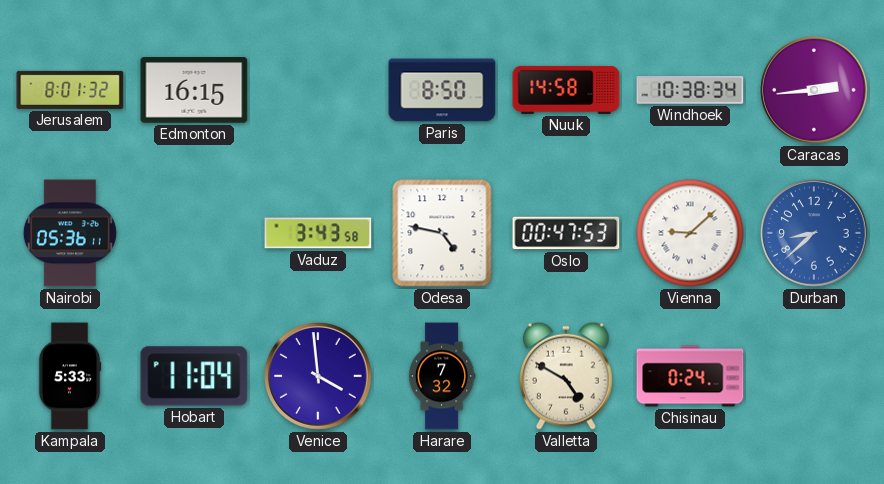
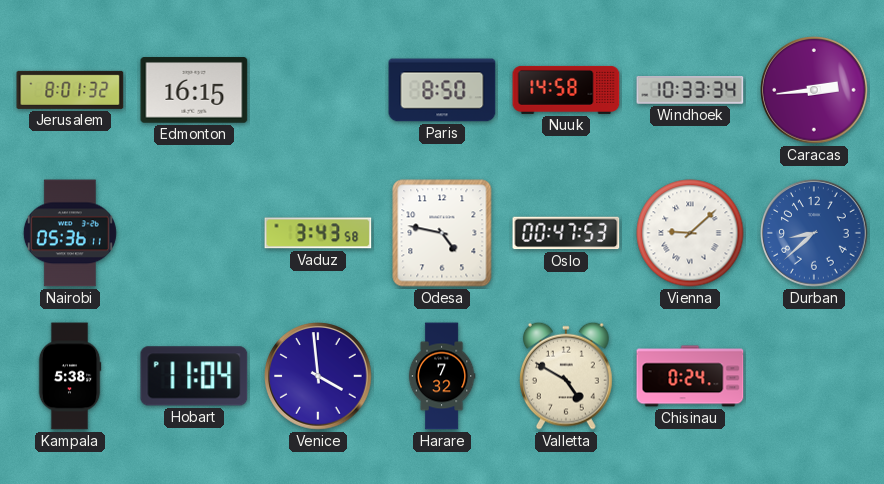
Windhoek: 10:38 -> 10:33
Kampala: 5:33 -> 5:38
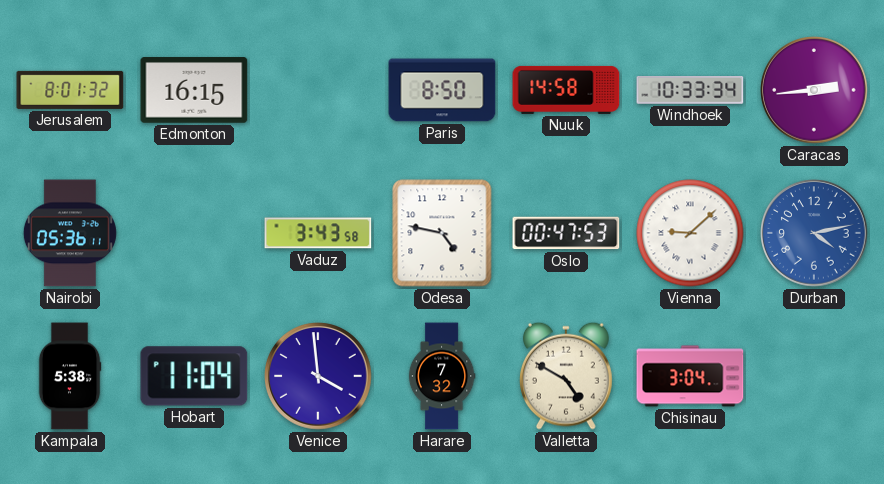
Durban: 8:38 -> 4:13
Chisinau: 0:24 -> 3:04
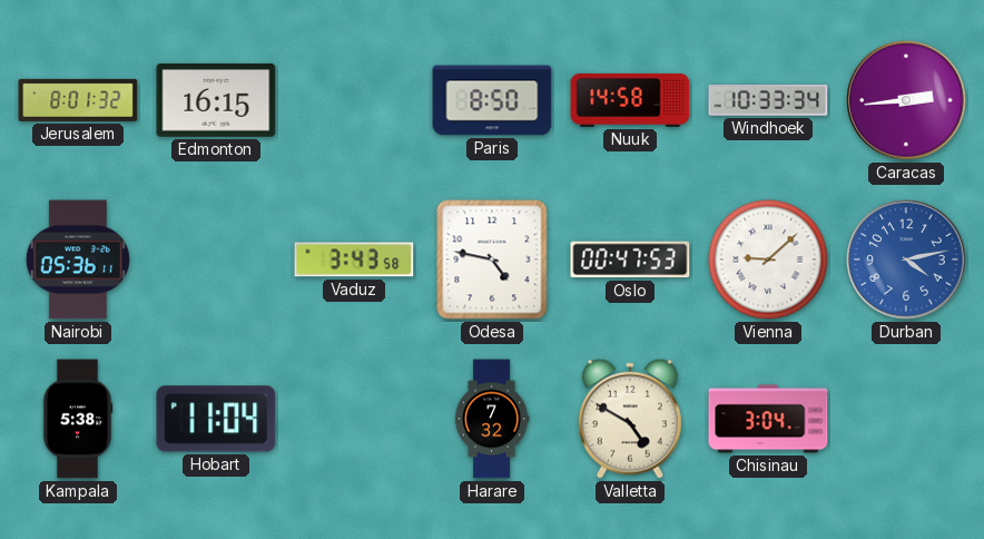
Venice: 3:59 -> none
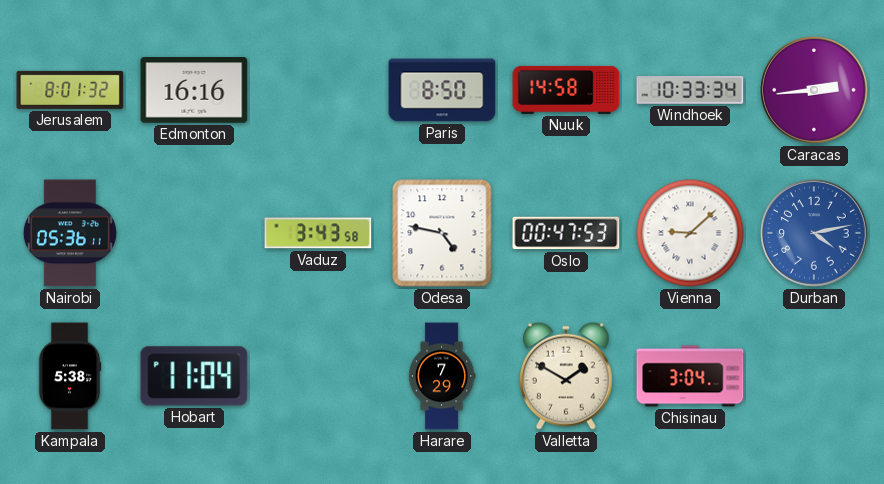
Edmonton: 16:15 -> 16:16
Harare: 7:32 -> 7:29
Valletta: 4:50 -> 1:50
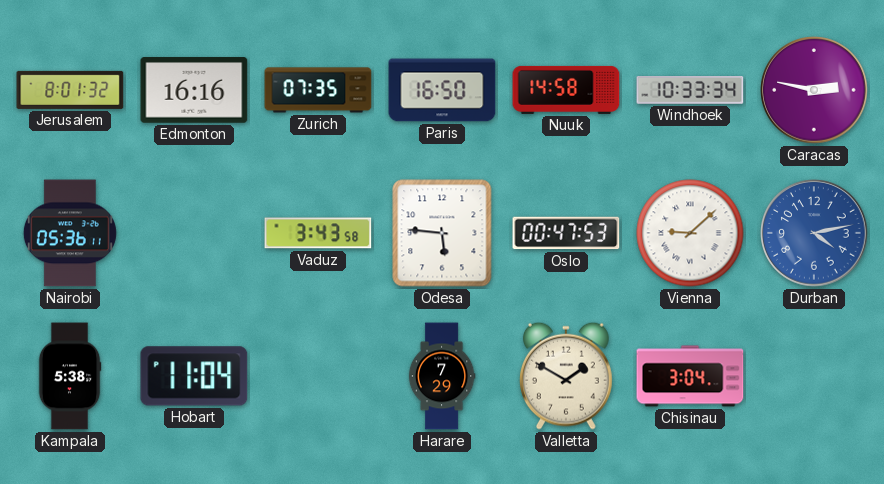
Zurich: none -> 07:35
Paris: 8:50 -> 16:50
Caracas: 2:44 -> 2:47
Odesa: 4:47 -> 5:46
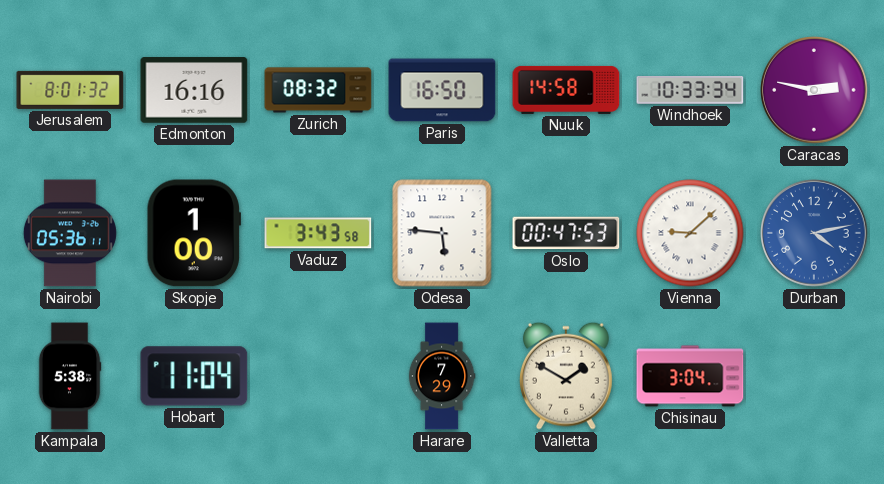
Zurich: 07:35 -> 08:32
Skopje: none -> 1:00
